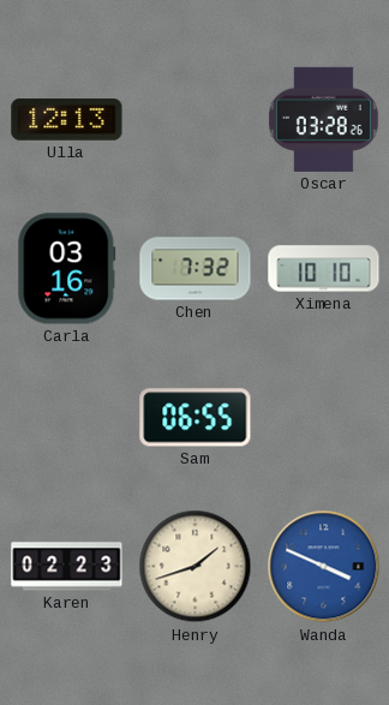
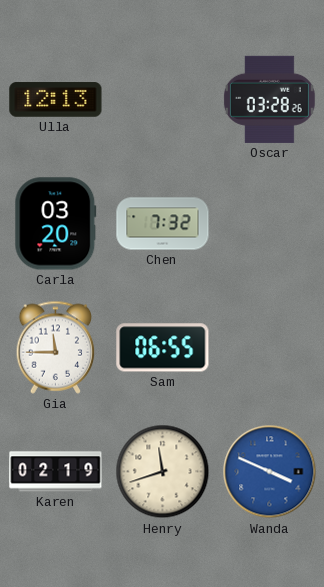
Carla: 03:16 -> 03:20
Ximena: 10:10 -> none
Gia: none -> 11:45
Karen: 02:23 -> 02:19
Henry: 1:42 -> 11:42
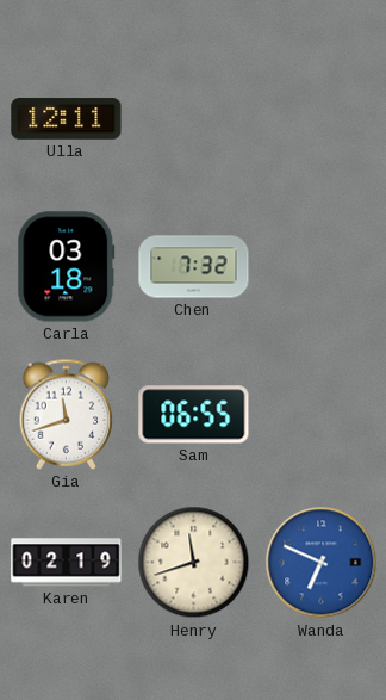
Ulla: 12:13 -> 12:11
Oscar: 03:28 -> none
Carla: 03:20 -> 03:18
Gia: 11:45 -> 11:42
Wanda: 3:49 -> 6:49
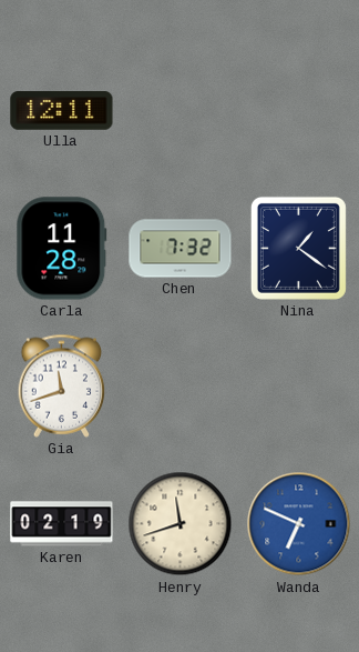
Carla: 03:18 -> 11:28
Nina: none -> 1:21
Sam: 06:55 -> none
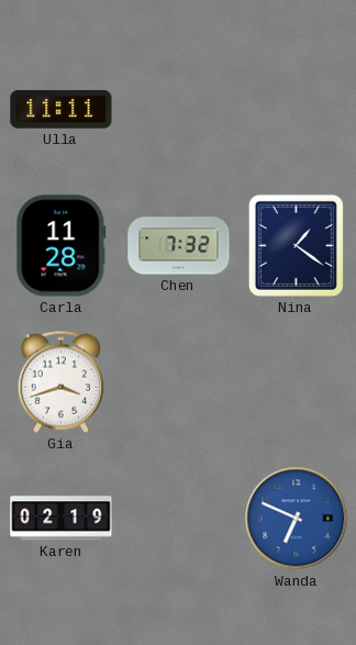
Ulla: 12:11 -> 11:11
Gia: 11:42 -> 3:42
Henry: 11:42 -> none
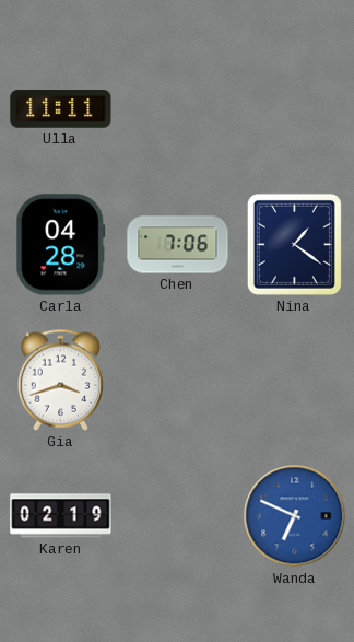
Carla: 11:28 -> 04:28
Chen: 7:32 -> 7:06
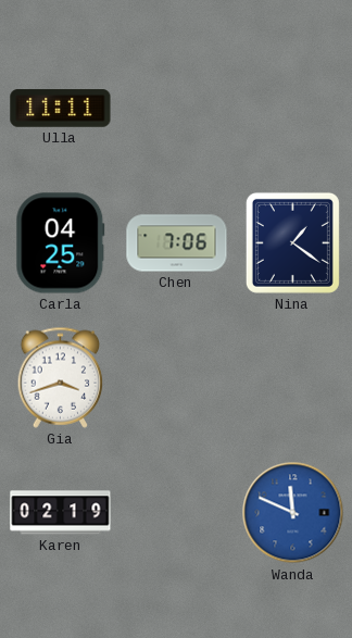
Carla: 04:28 -> 04:25
Wanda: 6:49 -> 11:49
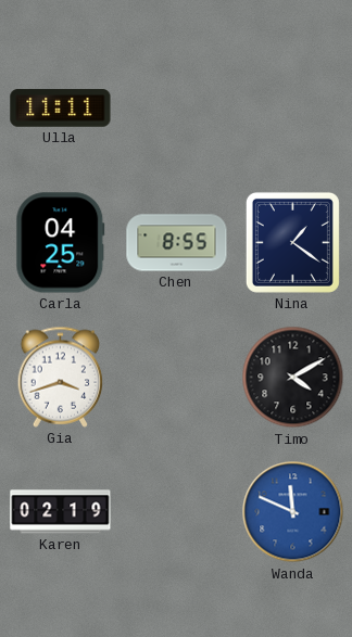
Chen: 7:06 -> 8:55
Timo: none -> 4:10
